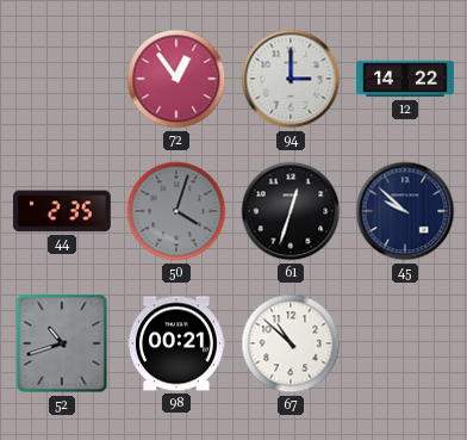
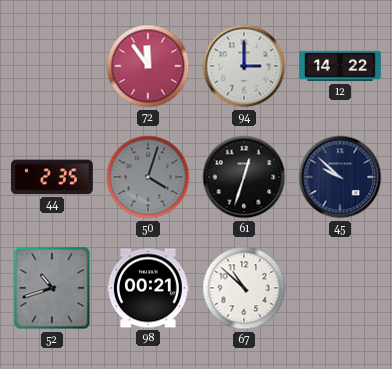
72: 12:54 -> 11:54
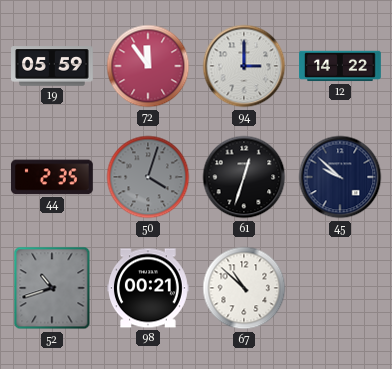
19: none -> 05:59
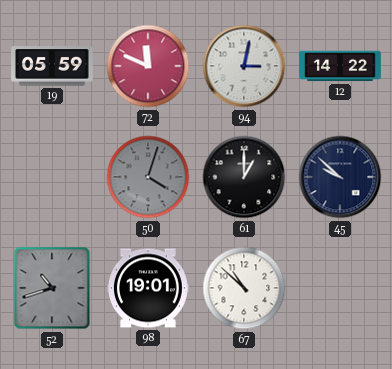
72: 11:54 -> 11:49
94: 3:00 -> 3:02
44: 2:35 -> none
61: 12:33 -> 1:00
98: 00:21 -> 19:01
